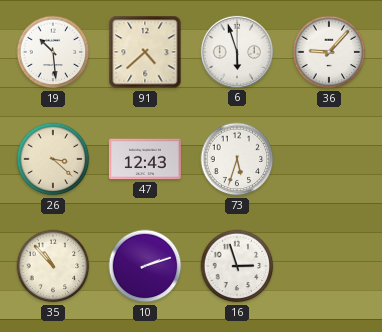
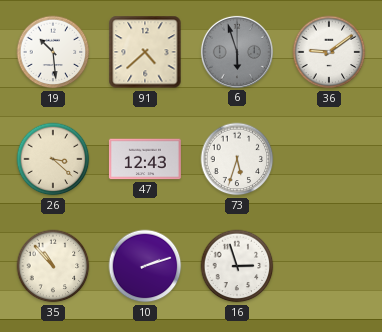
6 dial: white -> grey
36: 9:07 -> 9:09
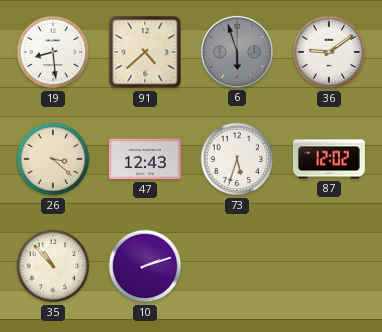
19: 10:29 -> 8:29
87: none -> 12:02
16: 2:57 -> none
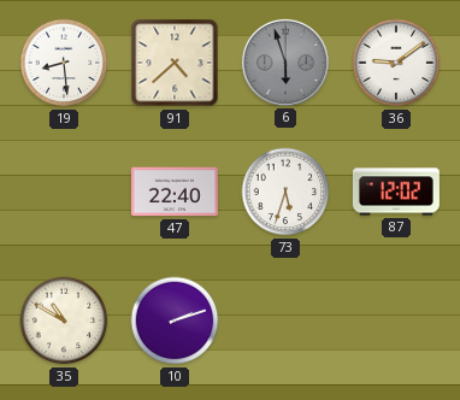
26: 3:22 -> none
47: 12:43 -> 22:40
35: 10:53 -> 10:50
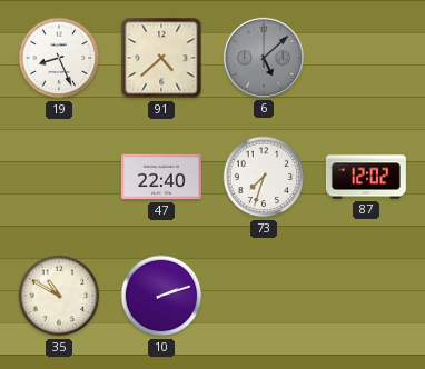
19: 8:29 -> 8:26
6: 5:57 -> 5:08
36: 9:09 -> none
73: 5:33 -> 7:33
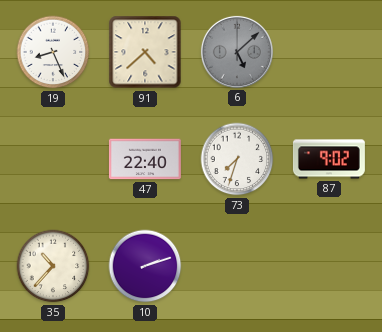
87: 12:02 -> 9:02
35: 10:50 -> 10:37
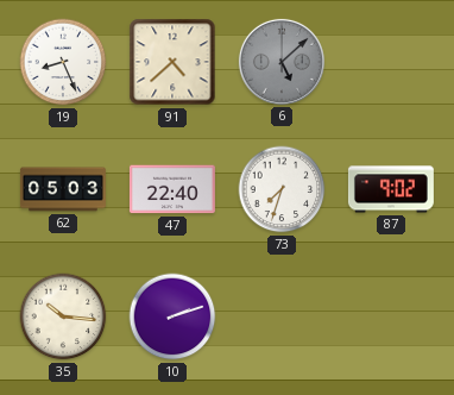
62: none -> 05:03
35: 10:37 -> 10:16
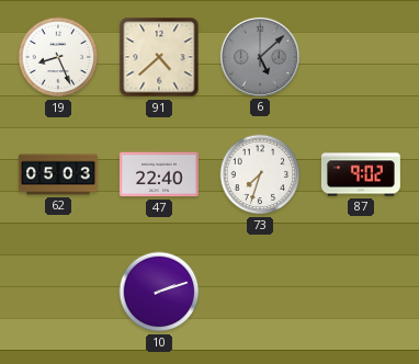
35: 10:16 -> none
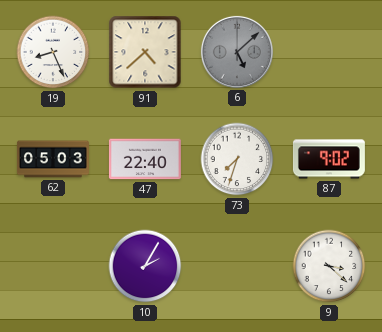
10: 2:12 -> 2:05
9: none -> 3:22
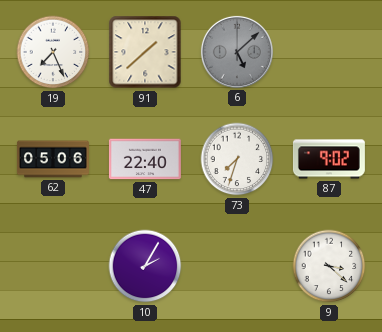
19: 8:26 -> 7:26
91: 4:38 -> 1:38
62: 05:03 -> 05:06
